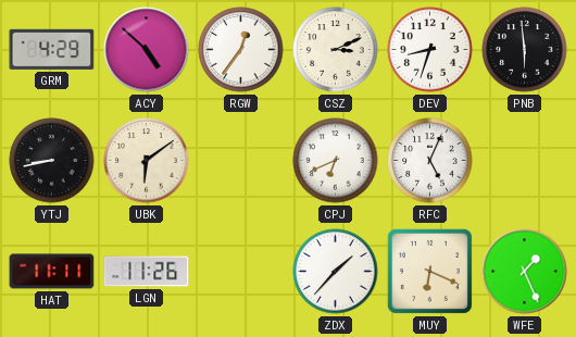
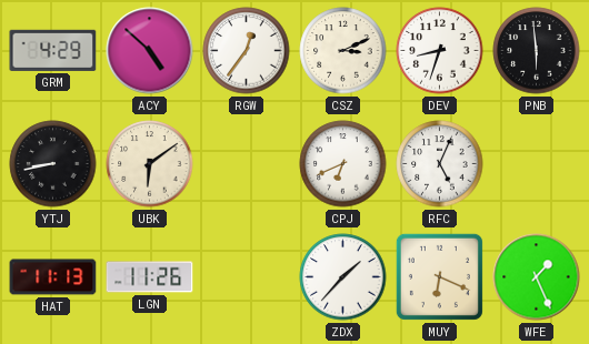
HAT: 11:11 -> 11:13
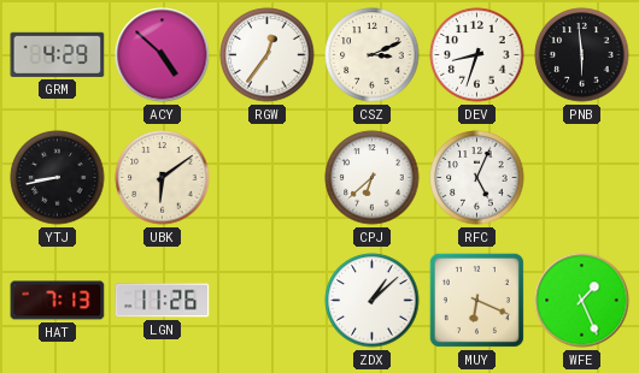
CPJ: 6:41 -> 6:38
HAT: 11:13 -> 7:13
ZDX: 1:37 -> 1:08
